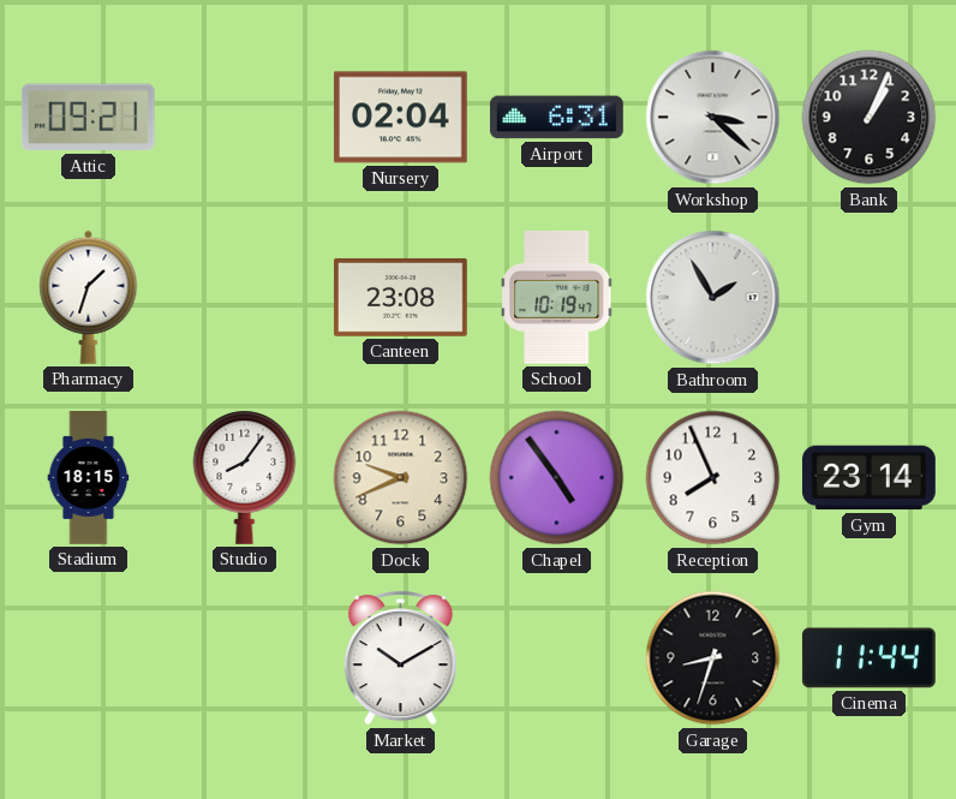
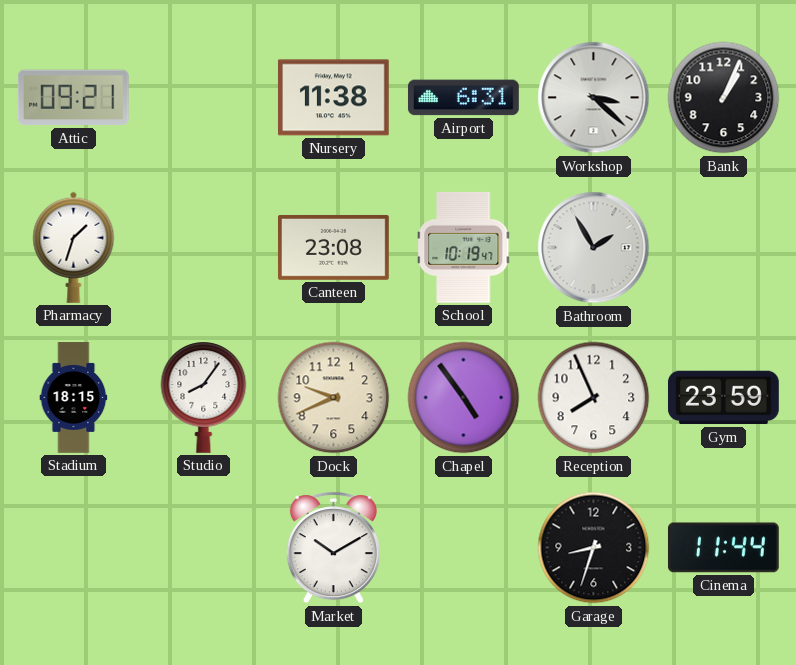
Nursery: 02:04 -> 11:38
Gym: 23:14 -> 23:59
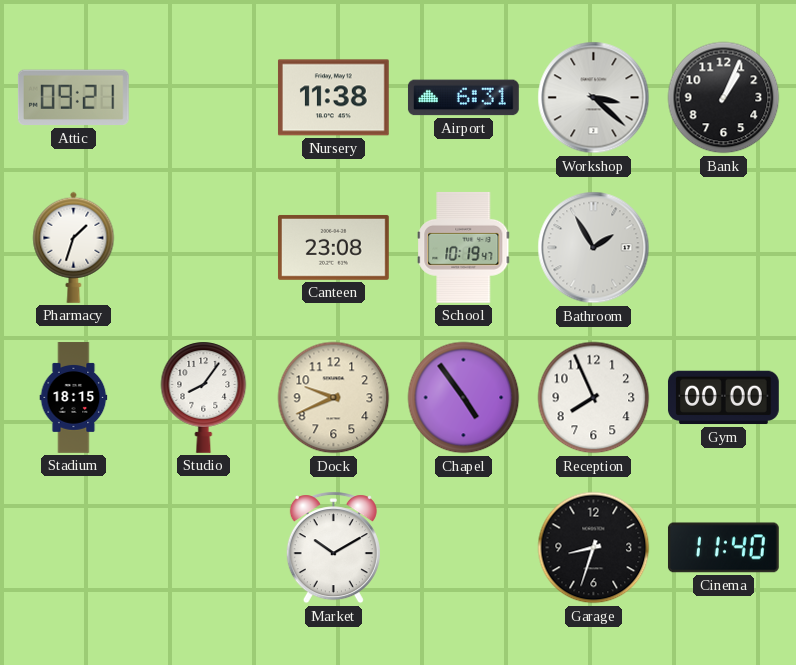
Gym: 23:59 -> 00:00
Cinema: 11:44 -> 11:40
